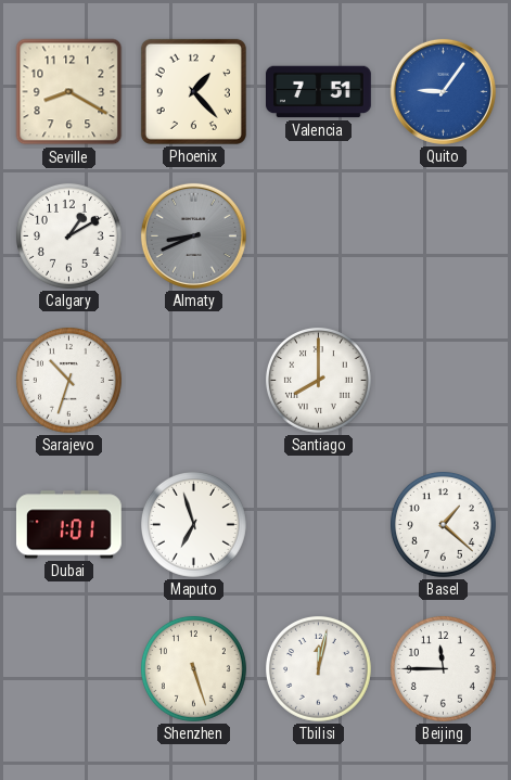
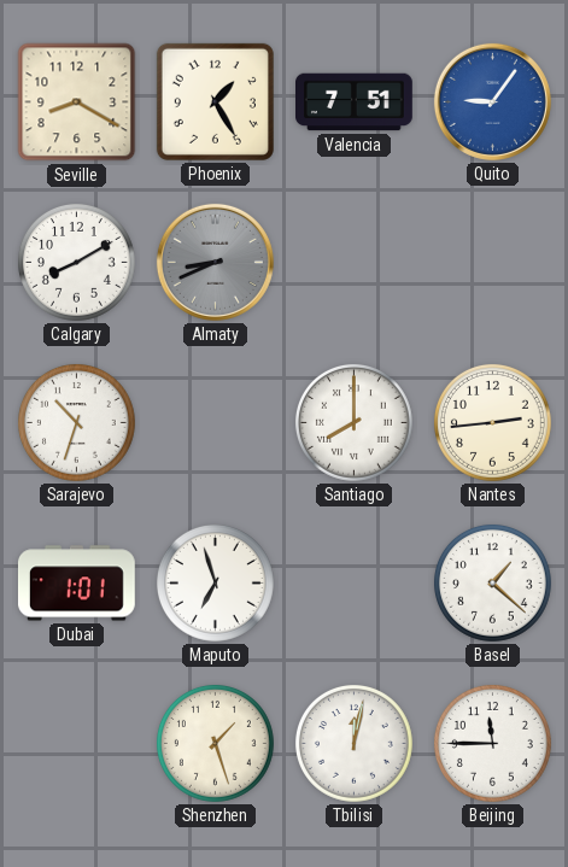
Phoenix: 1:23 -> 1:25
Calgary: 1:10 -> 8:10
Nantes: none -> 2:44
Shenzhen: 5:27 -> 1:27
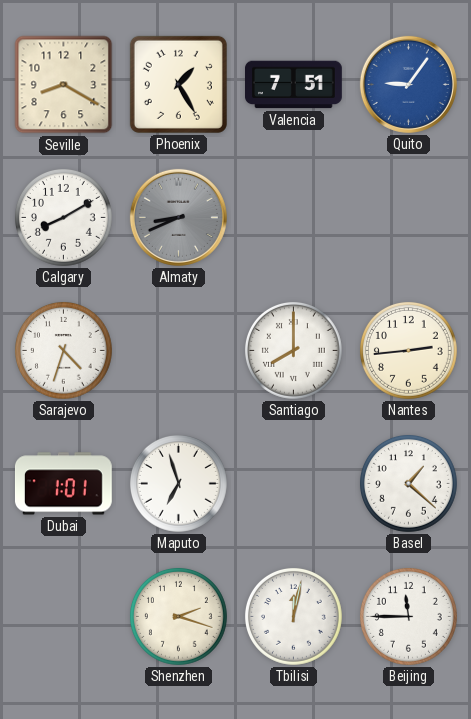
Sarajevo: 10:33 -> 4:33
Shenzhen: 1:27 -> 2:18
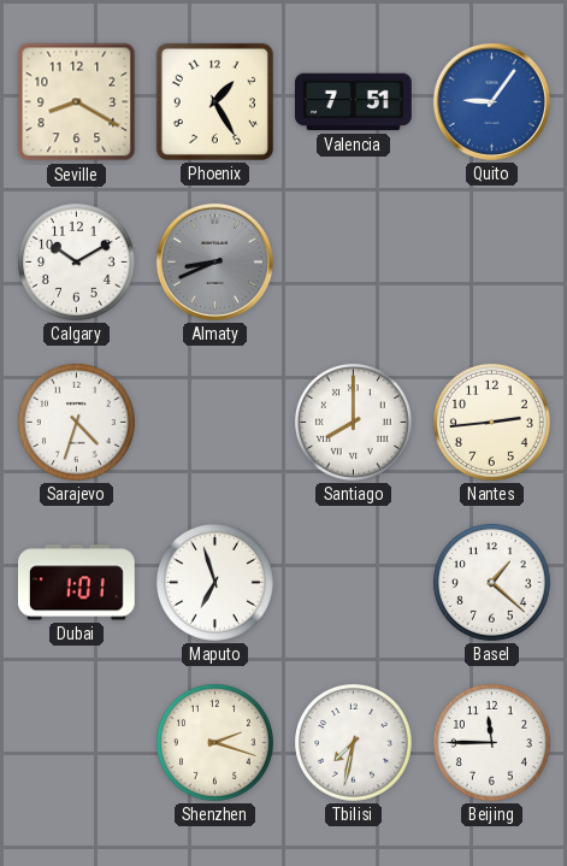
Calgary: 8:10 -> 10:10
Tbilisi: 12:02 -> 7:32
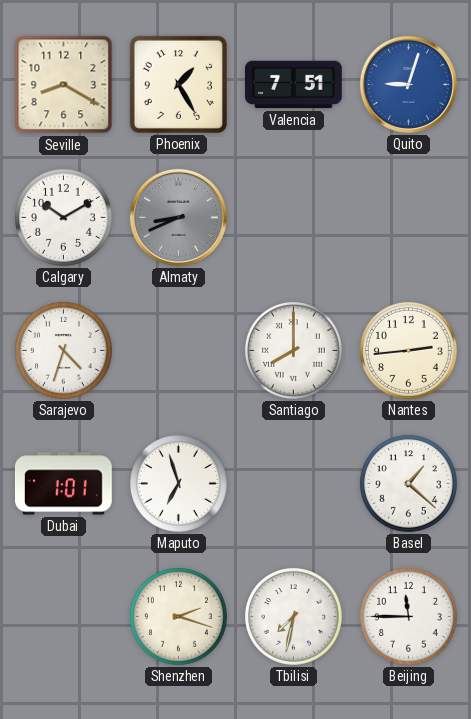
Quito: 9:06 -> 9:03
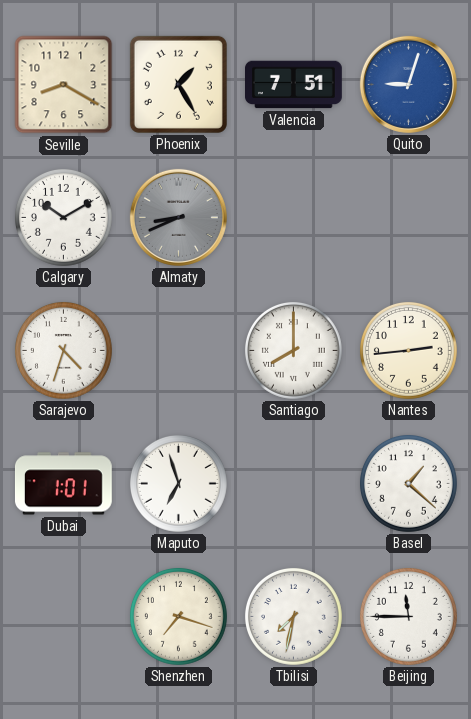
Shenzhen: 2:18 -> 7:18
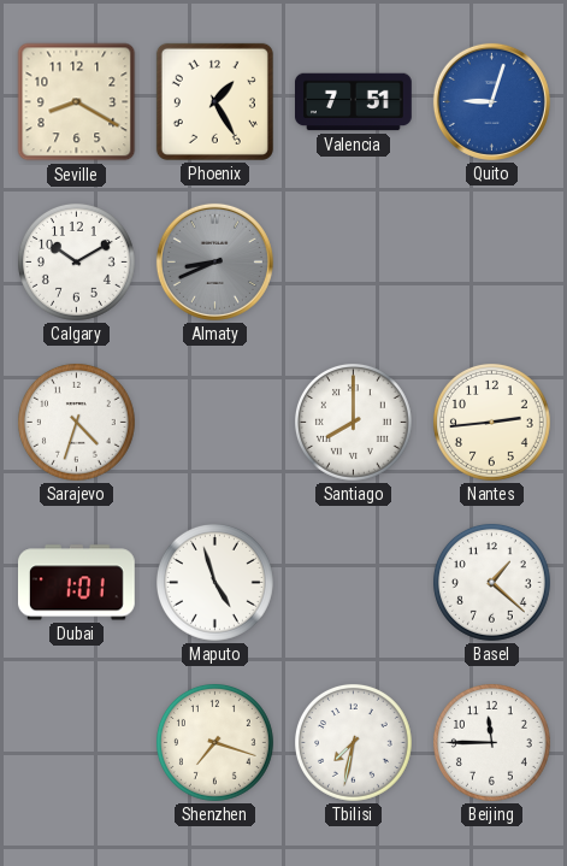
Maputo: 6:57 -> 4:57
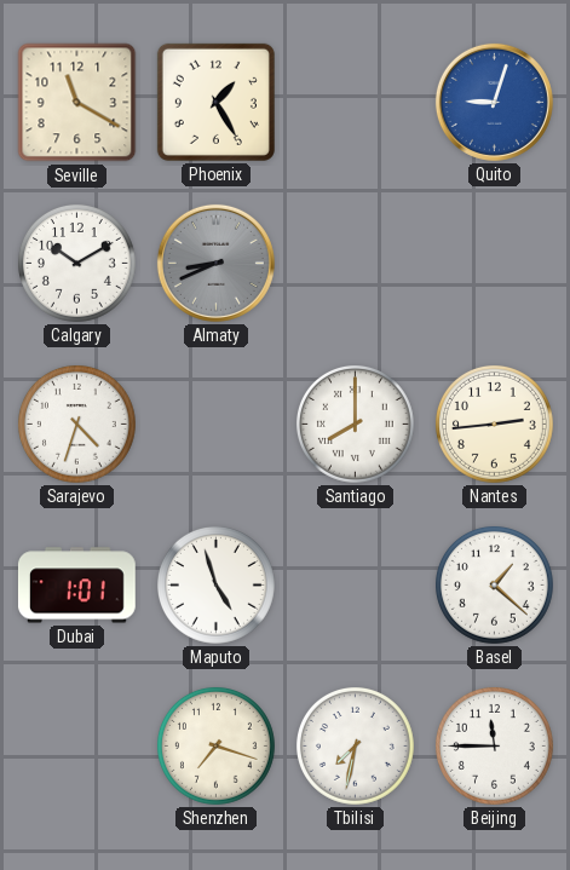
Seville: 8:20 -> 11:20
Valencia: 7:51 -> none
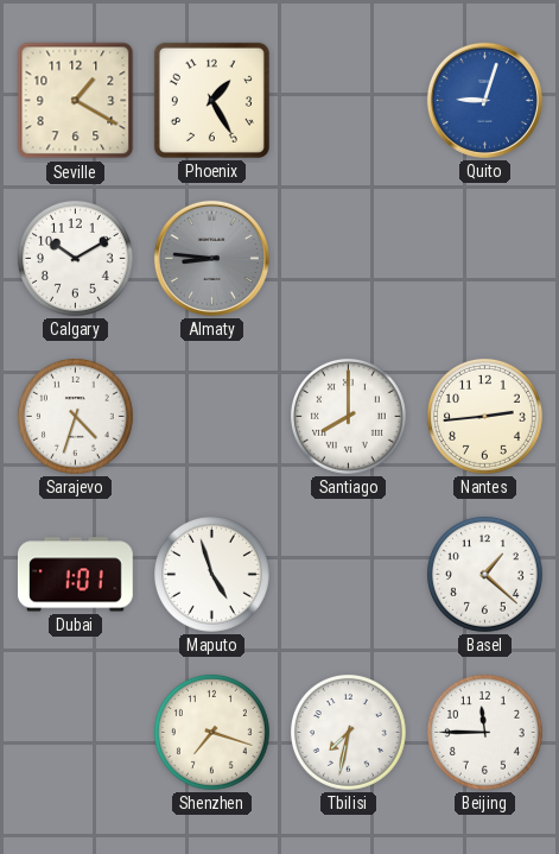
Seville: 11:20 -> 1:20
Almaty: 8:41 -> 8:46
